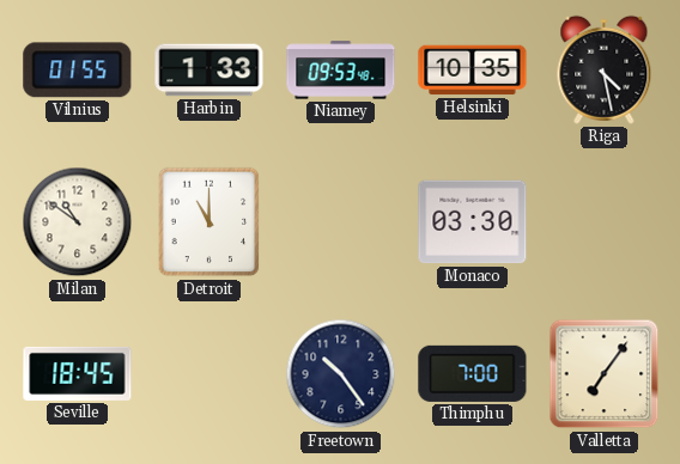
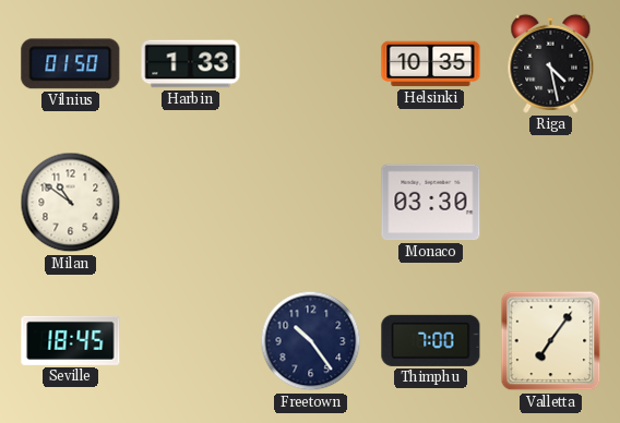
Vilnius: 01:55 -> 01:50
Niamey: 09:53 -> none
Detroit: 11:00 -> none
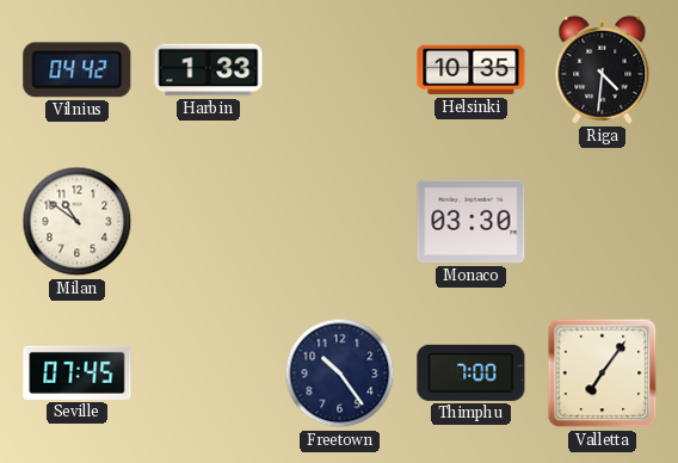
Vilnius: 01:50 -> 04:42
Riga: 4:28 -> 4:31
Seville: 18:45 -> 07:45
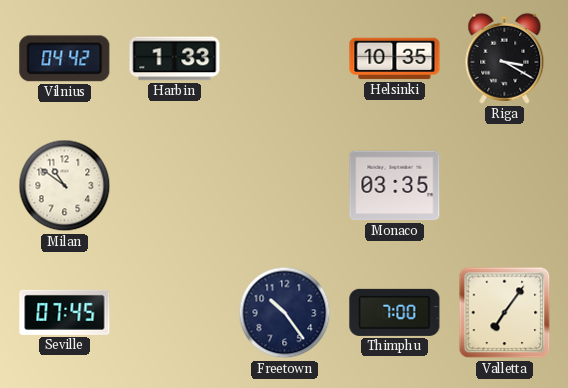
Riga: 4:31 -> 3:20
Monaco: 03:30 -> 03:35
